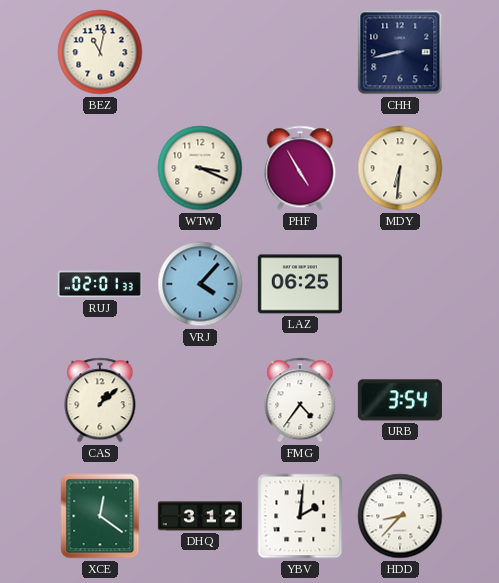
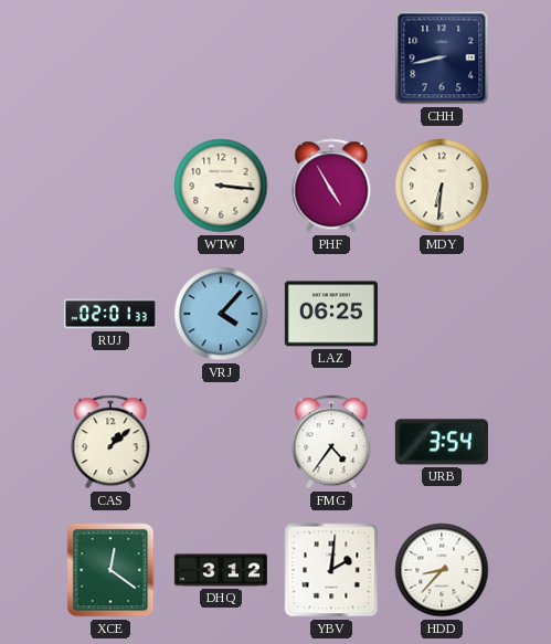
BEZ: 11:02 -> none
WTW: 3:19 -> 3:16
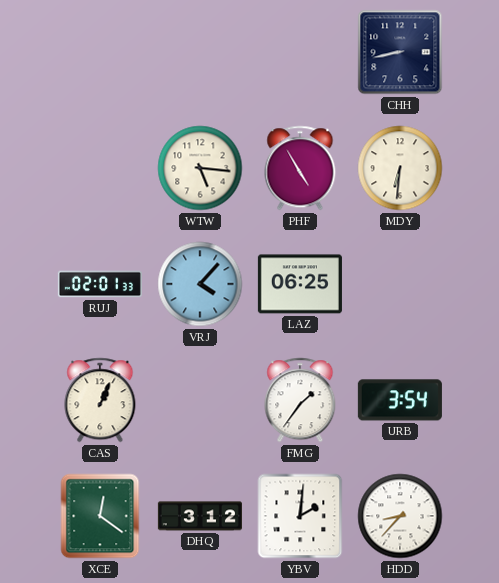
WTW: 3:16 -> 5:16
CAS: 1:08 -> 1:04
FMG: 4:36 -> 1:36
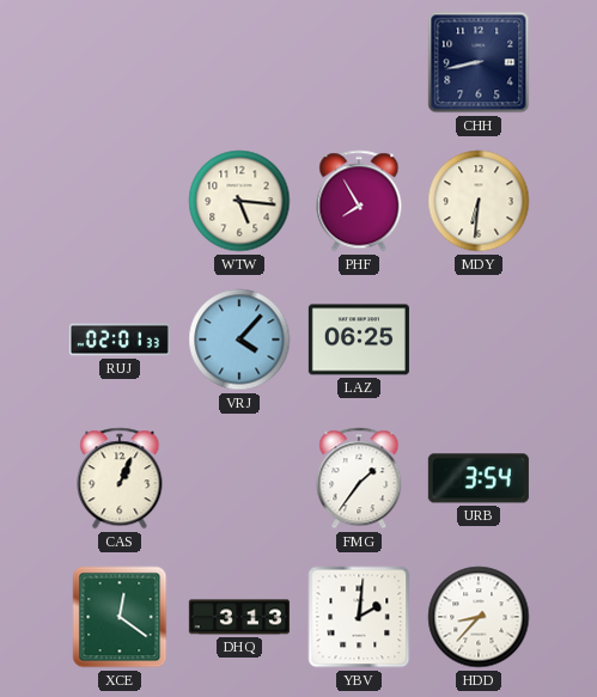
PHF: 4:55 -> 7:55
DHQ: 3:12 -> 3:13
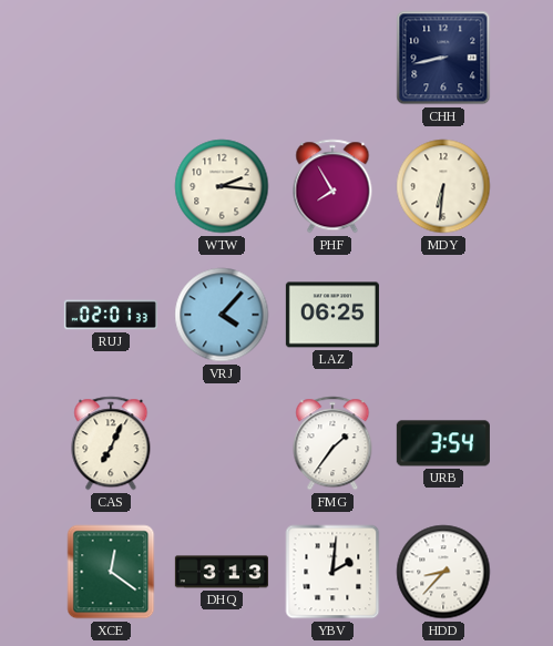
WTW: 5:16 -> 2:16
CAS: 1:04 -> 7:04
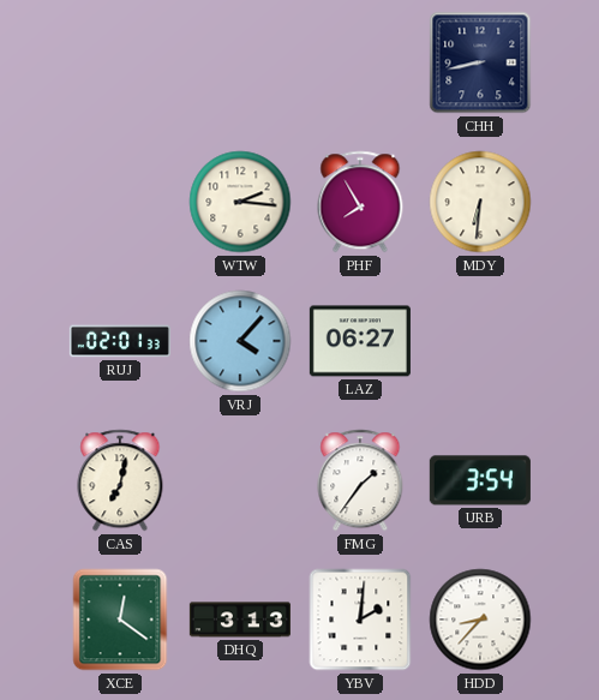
LAZ: 06:25 -> 06:27
CAS: 7:04 -> 7:02
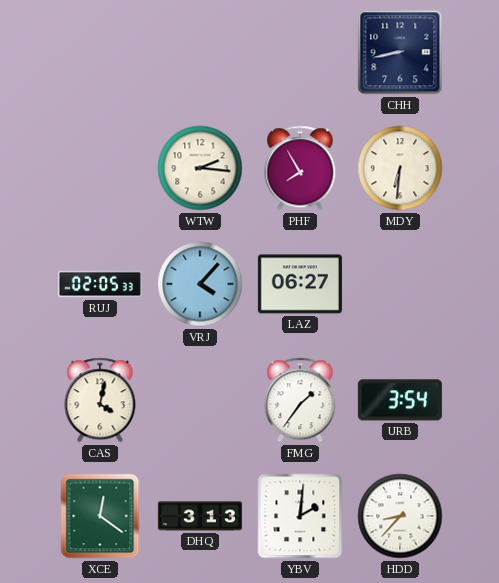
RUJ: 02:01 -> 02:05
CAS: 7:02 -> 4:02
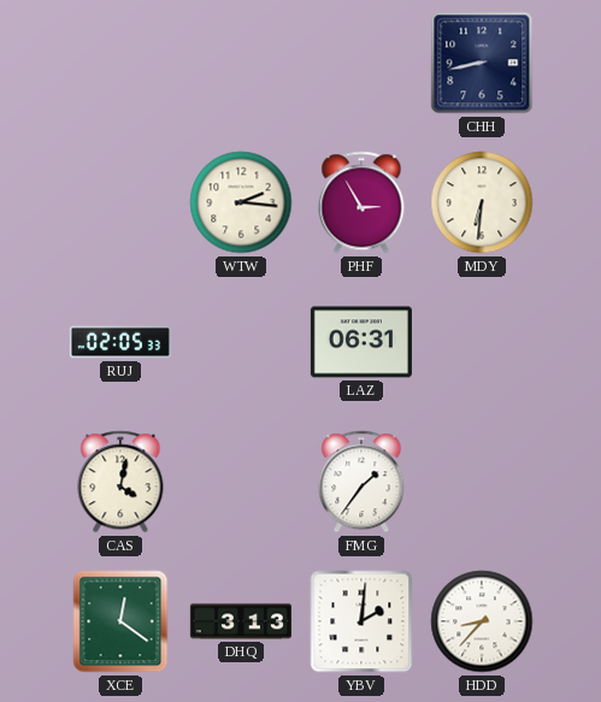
PHF: 7:55 -> 2:55
VRJ: 4:07 -> none
LAZ: 06:27 -> 06:31
URB: 3:54 -> none
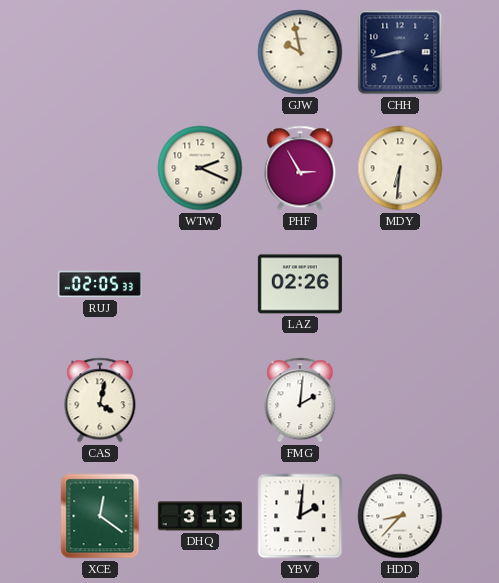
GJW: none -> 9:58
WTW: 2:16 -> 2:19
LAZ: 06:31 -> 02:26
FMG: 1:36 -> 2:01
